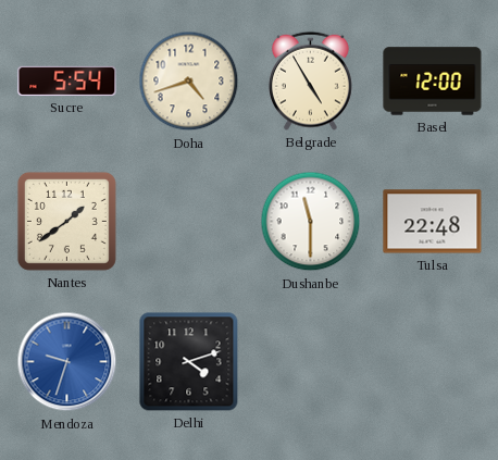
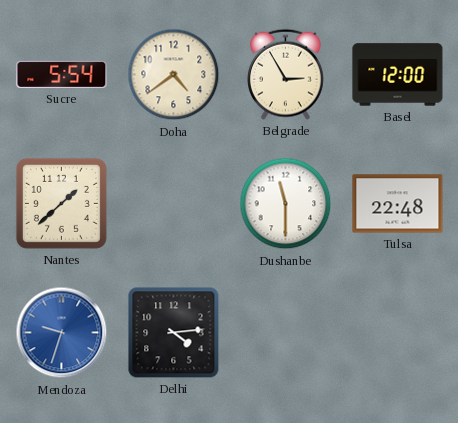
Doha: 4:42 -> 4:39
Belgrade: 4:55 -> 2:55
Nantes: 1:39 -> 1:38
Delhi: 4:12 -> 4:14
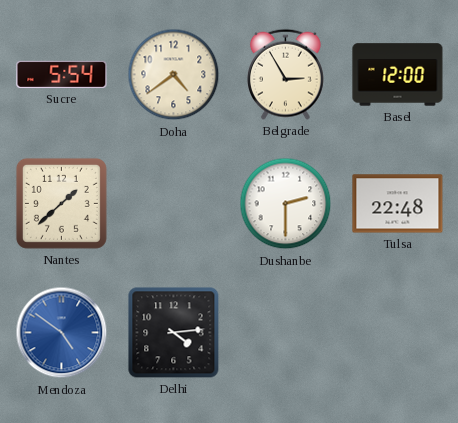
Dushanbe: 11:30 -> 2:30
Mendoza: 9:33 -> 4:51
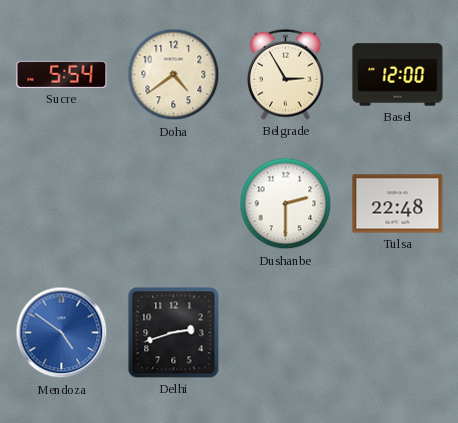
Nantes: 1:38 -> none
Delhi: 4:14 -> 2:42
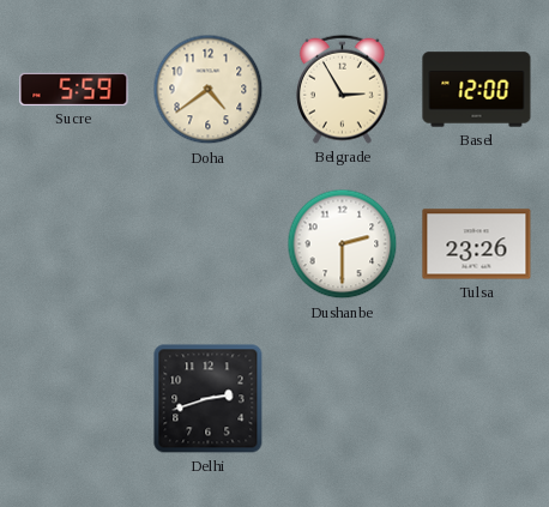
Sucre: 5:54 -> 5:59
Tulsa: 22:48 -> 23:26
Mendoza: 4:51 -> none
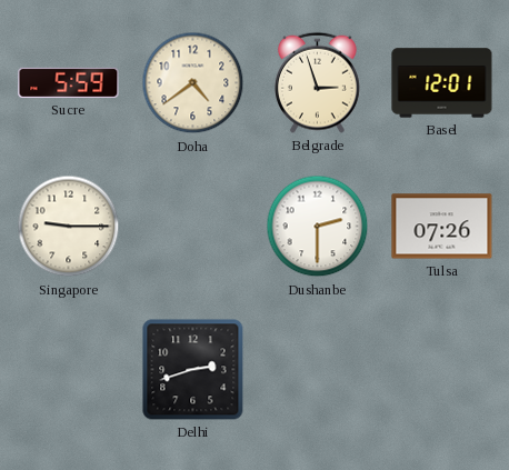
Belgrade: 2:55 -> 2:57
Basel: 12:00 -> 12:01
Singapore: none -> 9:15
Tulsa: 23:26 -> 07:26
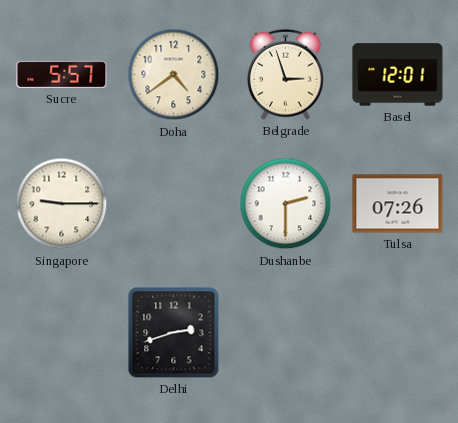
Sucre: 5:59 -> 5:57
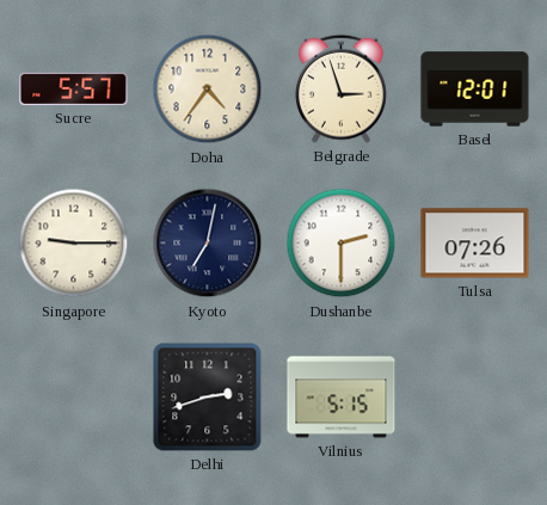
Doha: 4:39 -> 4:36
Kyoto: none -> 7:02
Vilnius: none -> 5:15
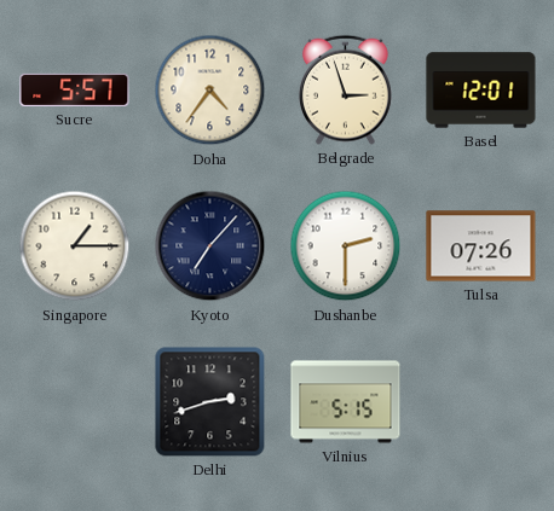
Singapore: 9:15 -> 1:15
Kyoto: 7:02 -> 7:07
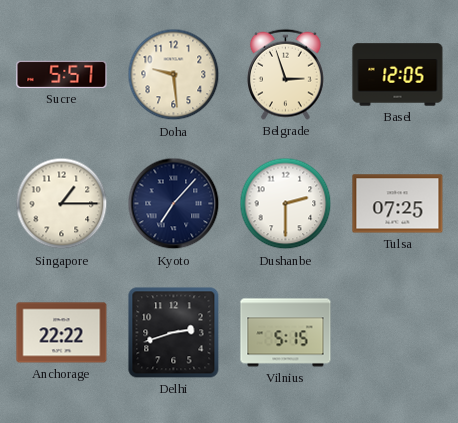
Doha: 4:36 -> 9:29
Basel: 12:01 -> 12:05
Tulsa: 07:26 -> 07:25
Anchorage: none -> 22:22
